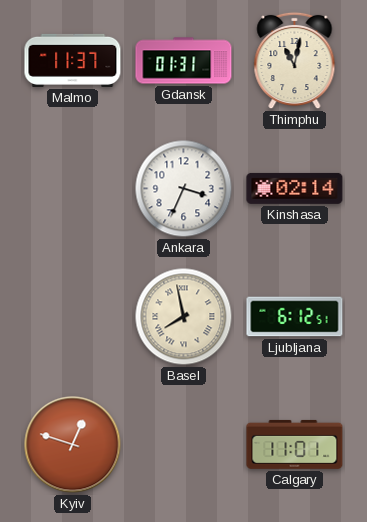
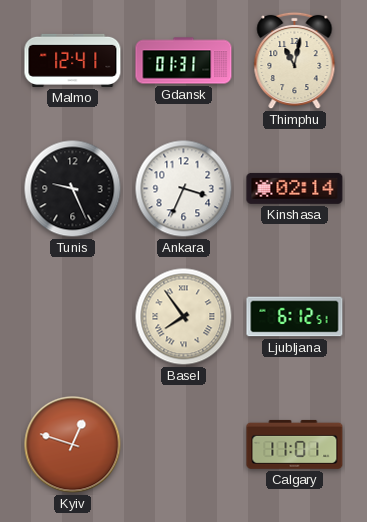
Malmo: 11:37 -> 12:41
Tunis: none -> 9:26
Basel: 7:58 -> 7:54
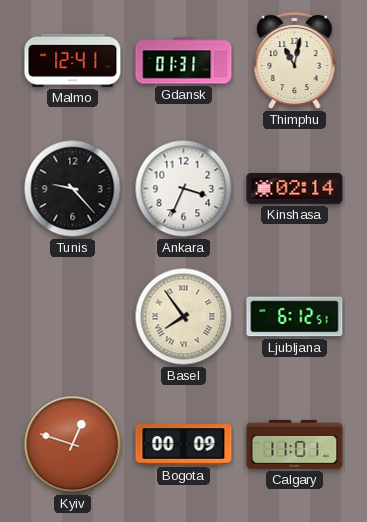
Tunis: 9:26 -> 9:23
Bogota: none -> 00:09
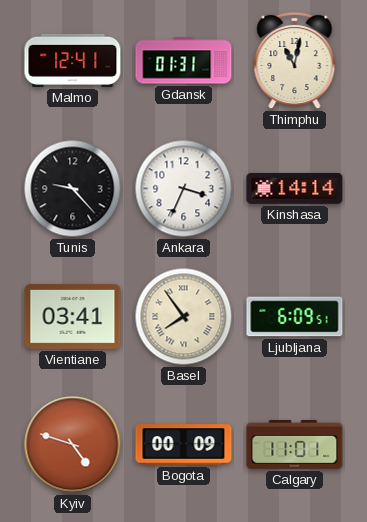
Kinshasa: 02:14 -> 14:14
Vientiane: none -> 03:41
Ljubljana: 6:12 -> 6:09
Kyiv: 12:48 -> 4:48
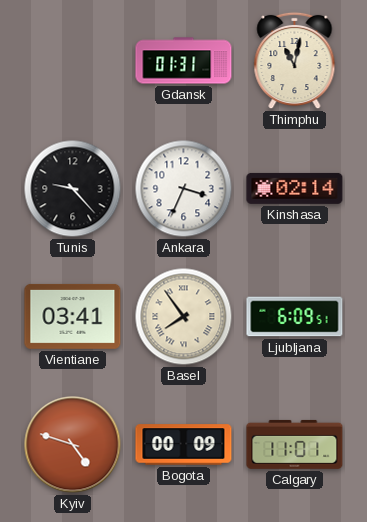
Malmo: 12:41 -> none
Kinshasa: 14:14 -> 02:14
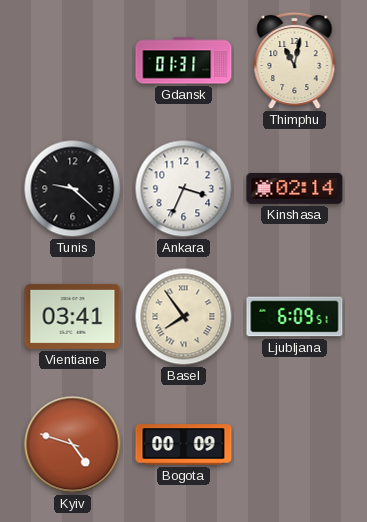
Tunis: 9:23 -> 9:22
Calgary: 11:01 -> none
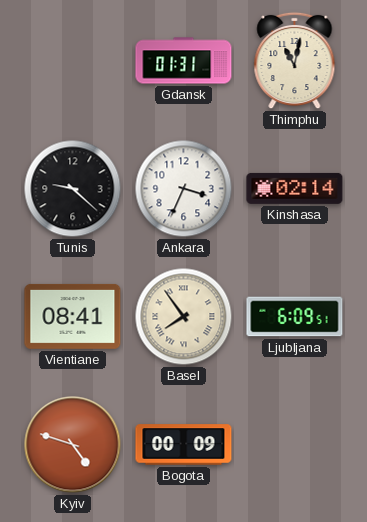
Vientiane: 03:41 -> 08:41
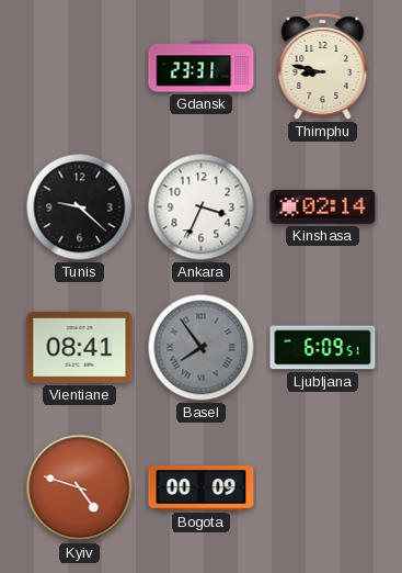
Gdansk: 01:31 -> 23:31
Thimphu: 11:02 -> 8:47
Basel dial: cream -> grey
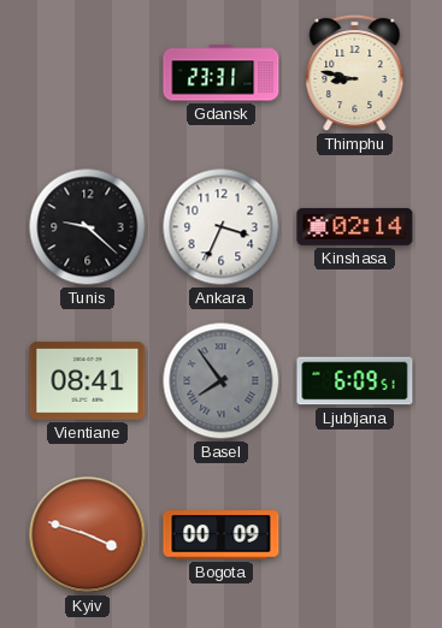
Kyiv: 4:48 -> 3:48
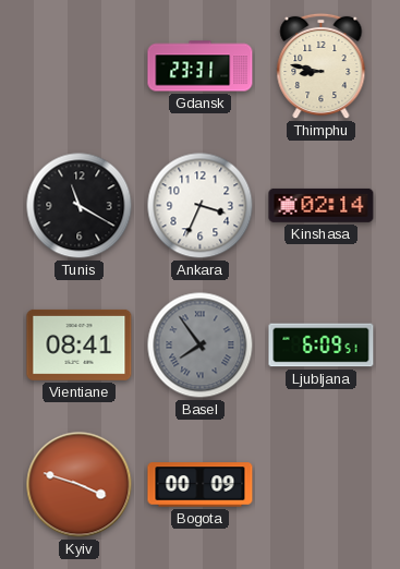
Tunis: 9:22 -> 11:20
